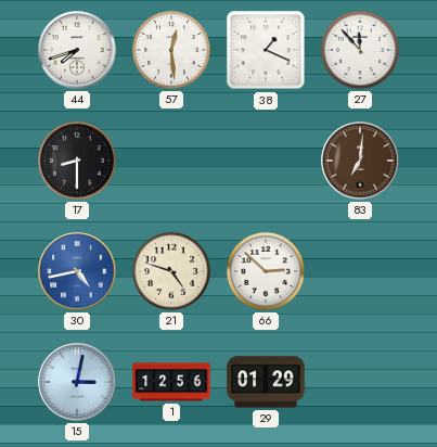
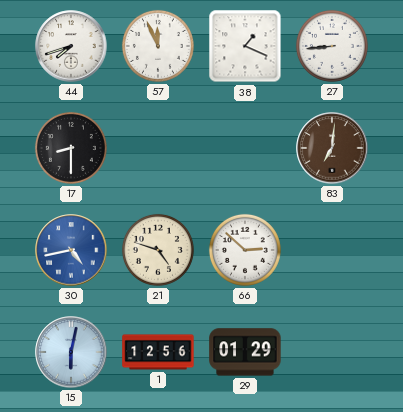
57: 12:29 -> 11:56
27: 11:53 -> 8:44
15: 3:02 -> 6:02
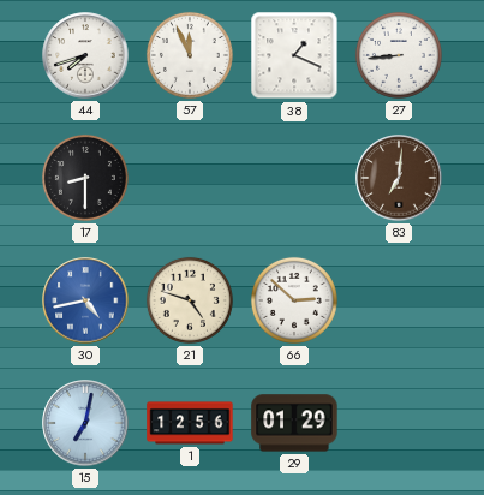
15: 6:02 -> 7:02
